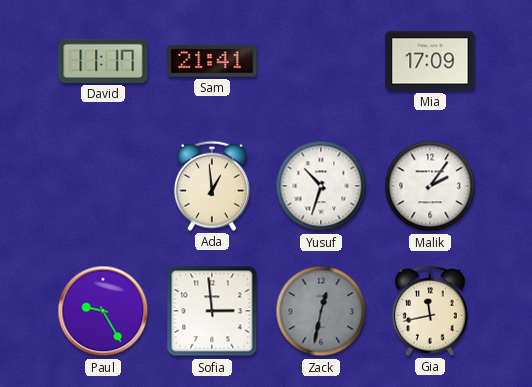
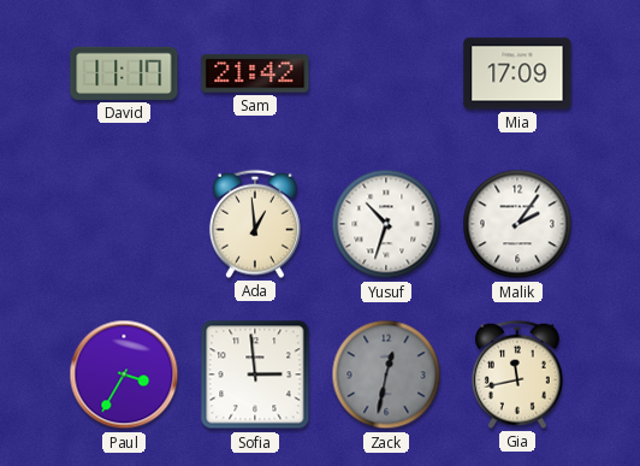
Sam: 21:41 -> 21:42
Paul: 9:25 -> 3:35
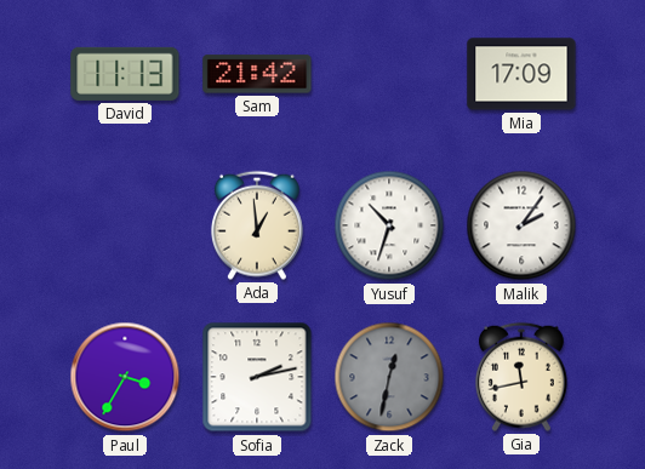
David: 11:17 -> 11:13
Sofia: 2:59 -> 2:13
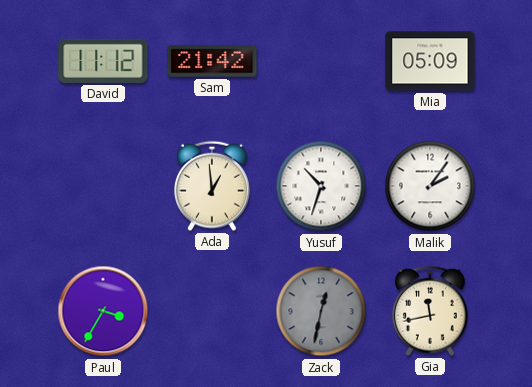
David: 11:13 -> 11:12
Mia: 17:09 -> 05:09
Sofia: 2:13 -> none
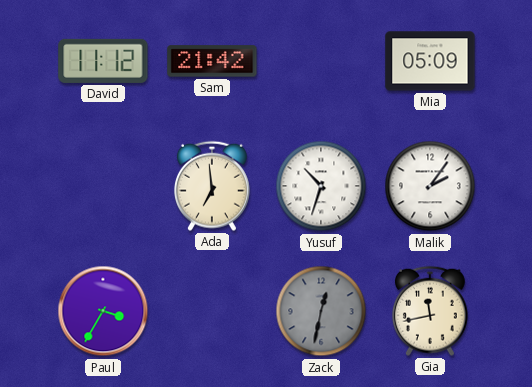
Ada: 12:59 -> 6:59
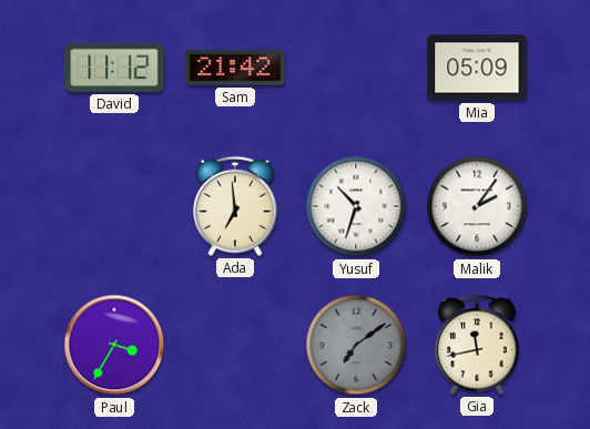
Zack: 12:32 -> 7:09
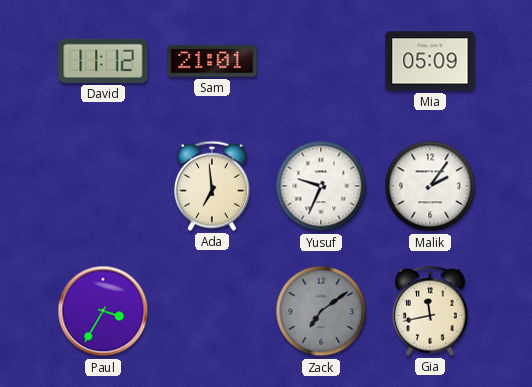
Sam: 21:42 -> 21:01
Yusuf: 10:33 -> 9:34
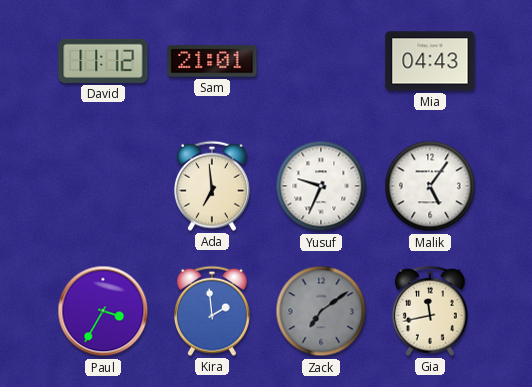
Mia: 05:09 -> 04:43
Malik: 2:06 -> 5:06
Kira: none -> 1:59
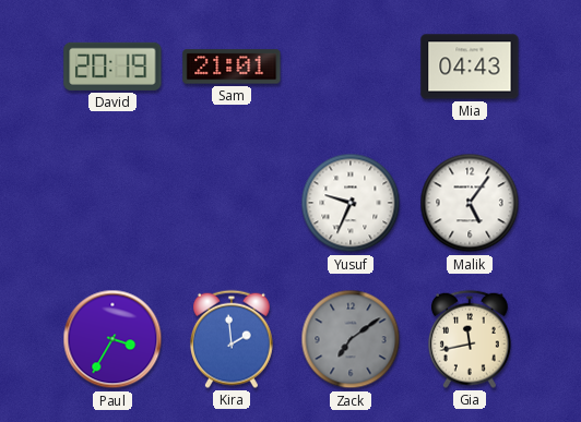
David: 11:12 -> 20:19
Ada: 6:59 -> none
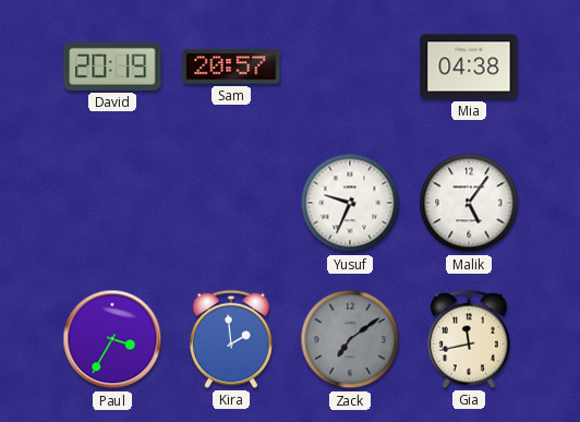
Sam: 21:01 -> 20:57
Mia: 04:43 -> 04:38
